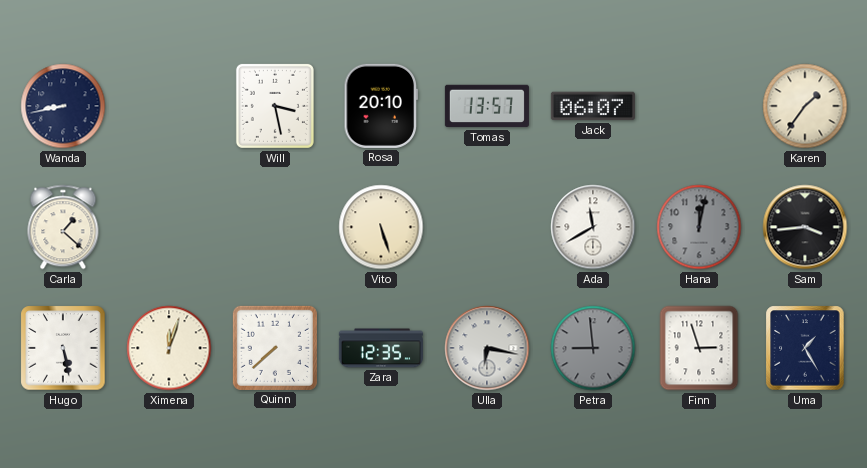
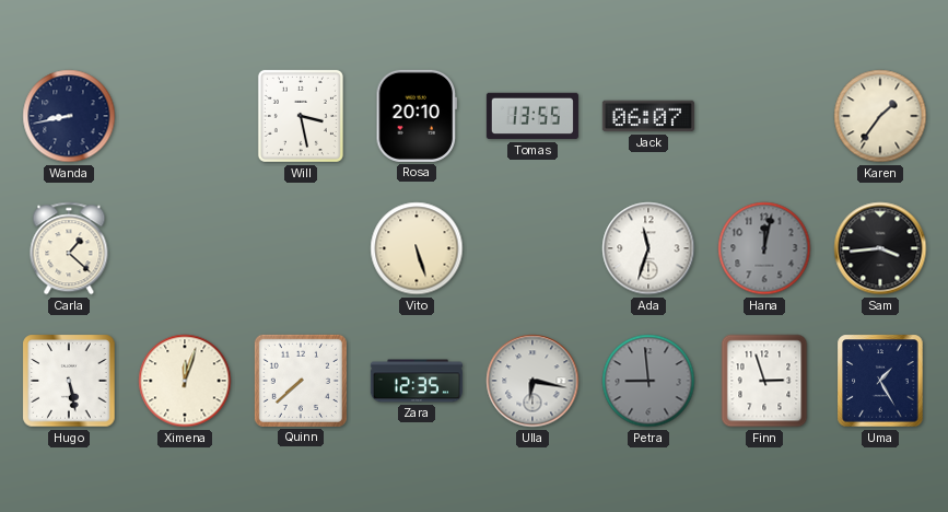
Tomas: 13:57 -> 13:55
Ada: 11:40 -> 11:33
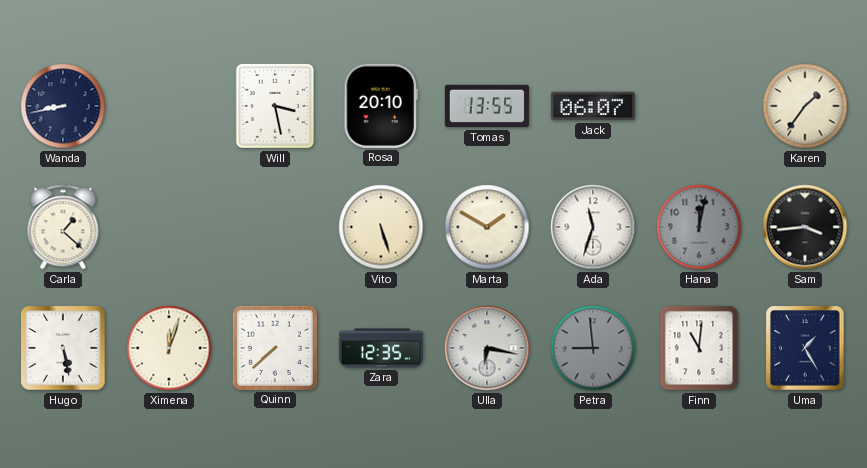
Marta: none -> 1:50
Finn: 2:57 -> 11:01
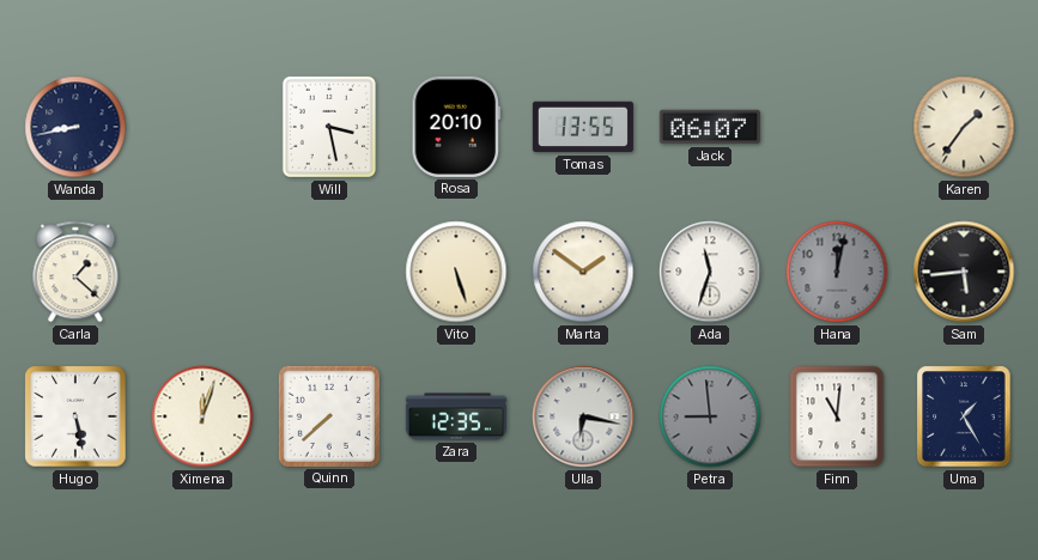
Marta: 1:50 -> 1:51
Sam: 3:44 -> 5:44
